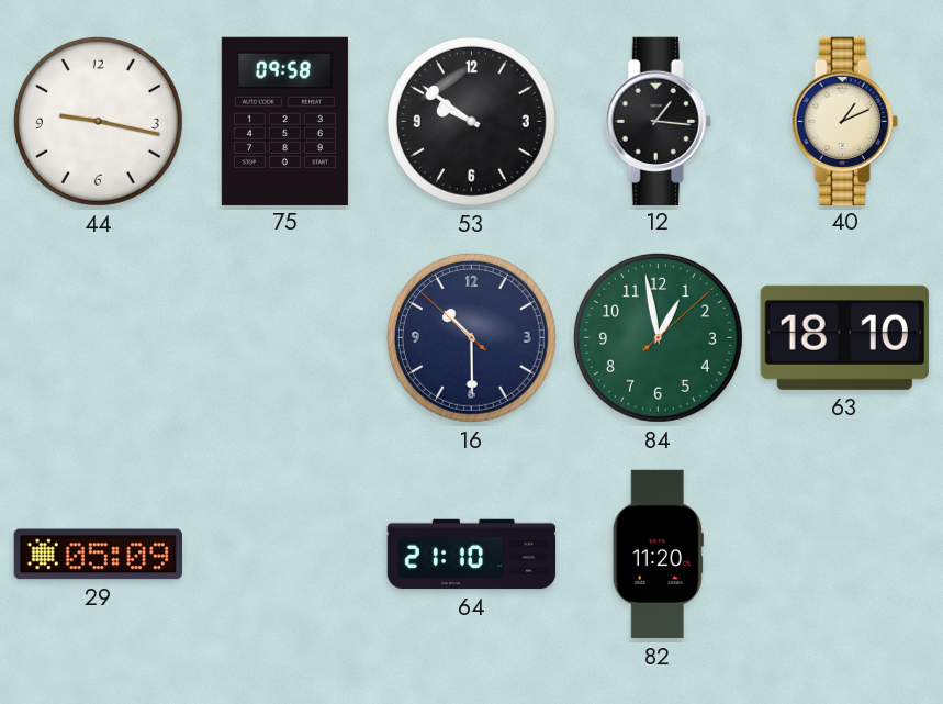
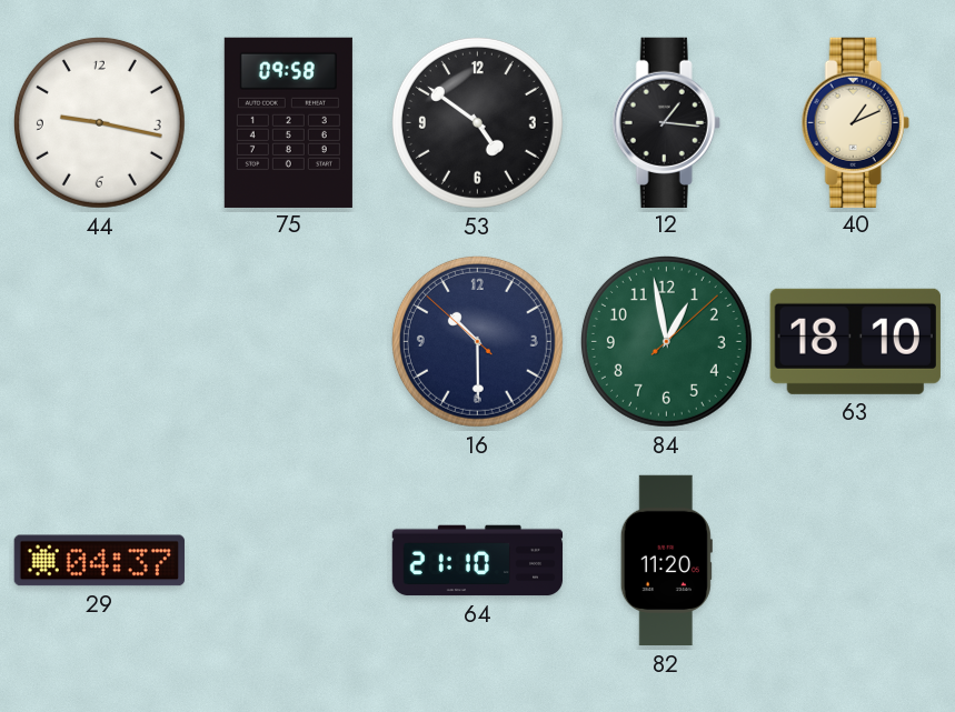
53: 9:51 -> 4:51
29: 05:09 -> 04:37
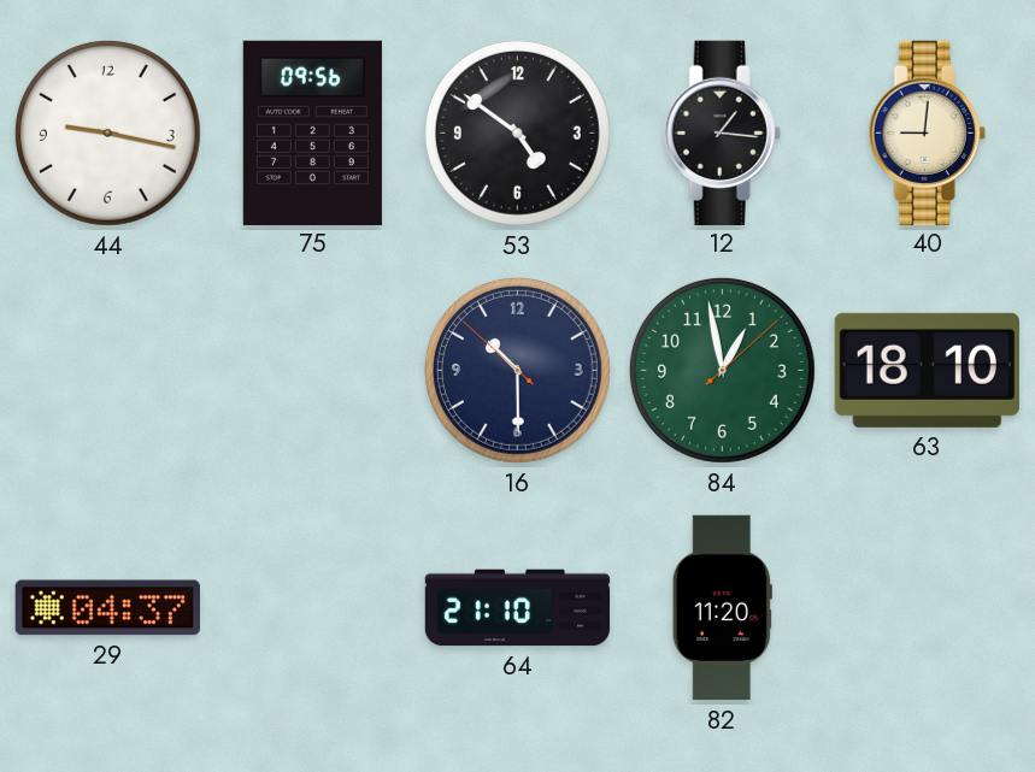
75: 09:58 -> 09:56
40: 1:11 -> 9:01
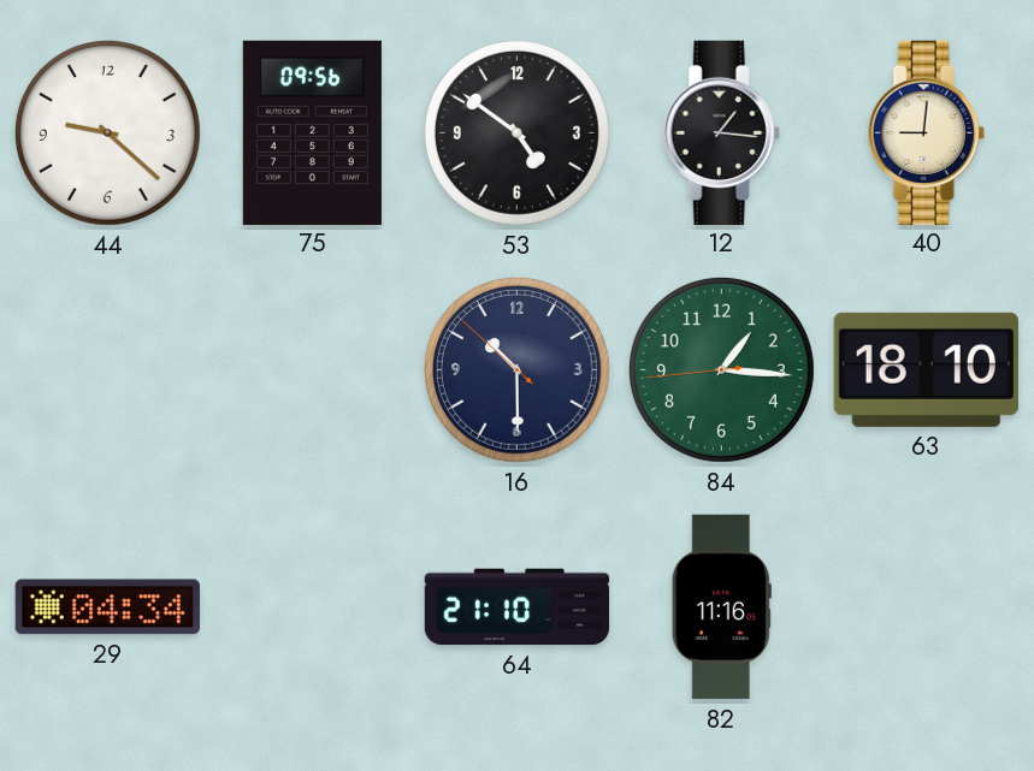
44: 9:17 -> 9:22
84: 12:58 -> 1:15
29: 04:37 -> 04:34
82: 11:20 -> 11:16
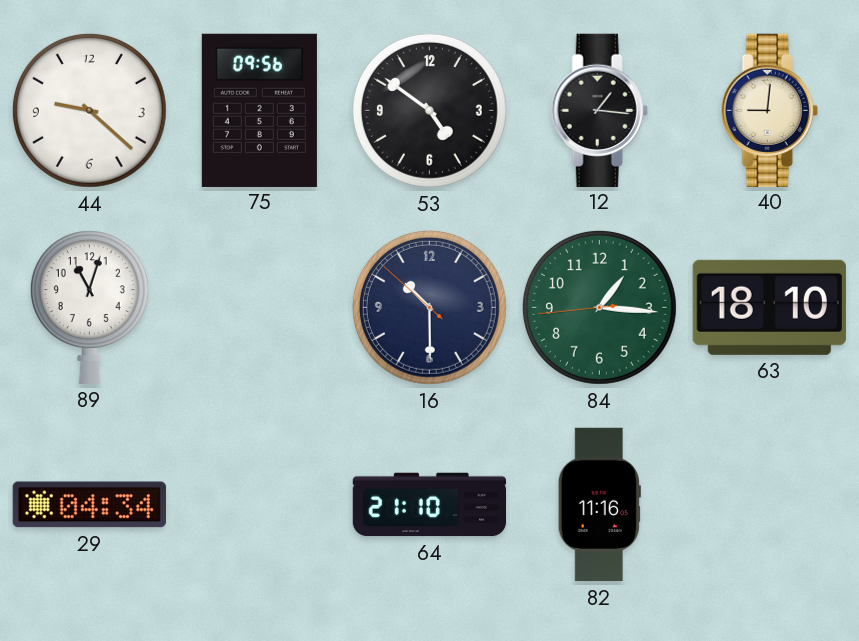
89: none -> 11:03
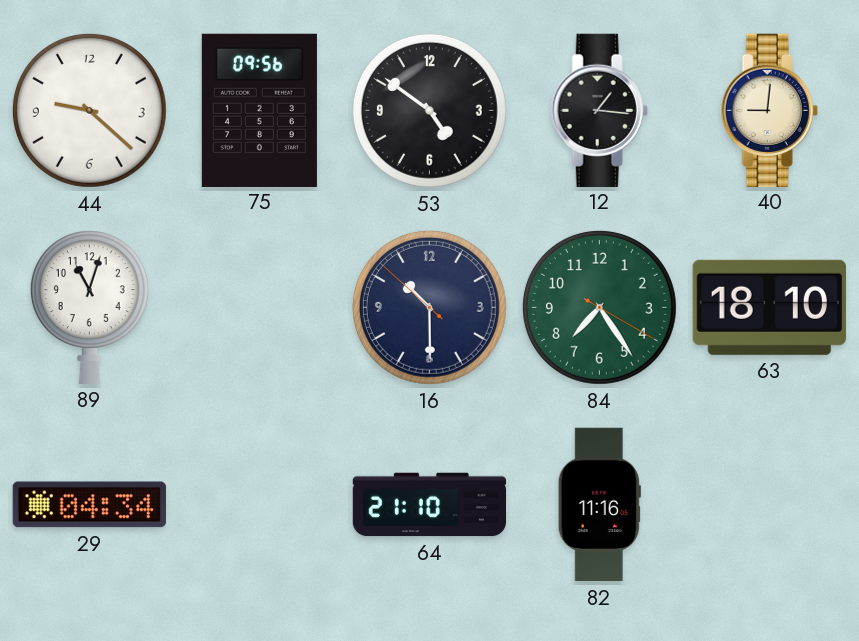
84: 1:15 -> 7:24
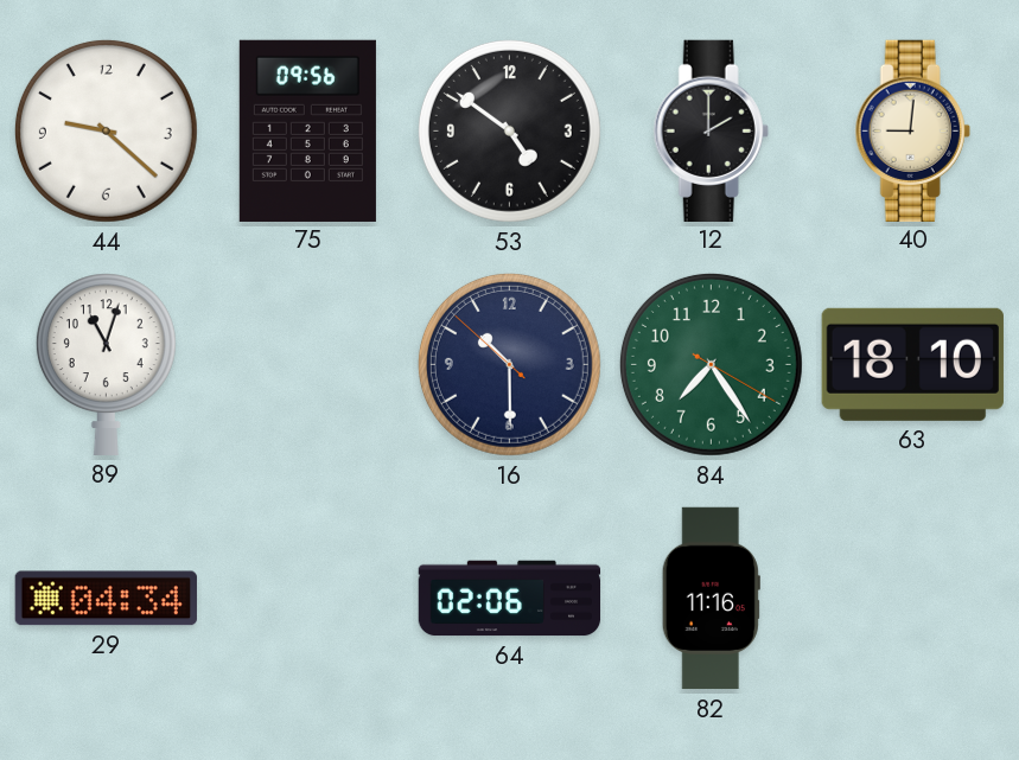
12: 1:16 -> 2:00
64: 21:10 -> 02:06
